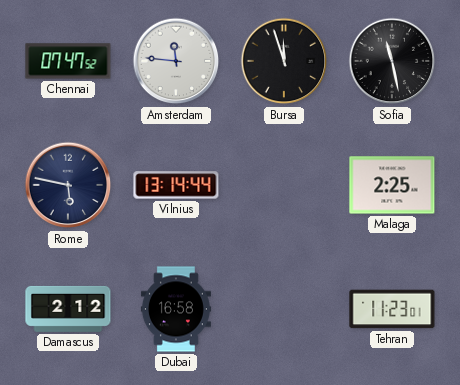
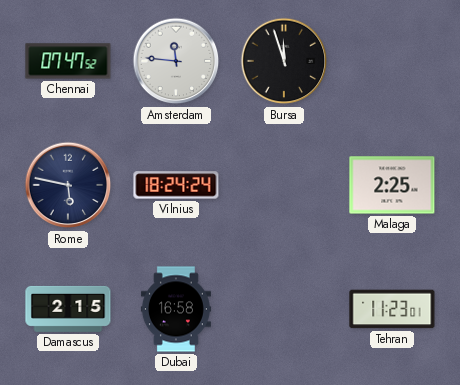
Sofia: 11:28 -> none
Vilnius: 13:14 -> 18:24
Damascus: 2:12 -> 2:15
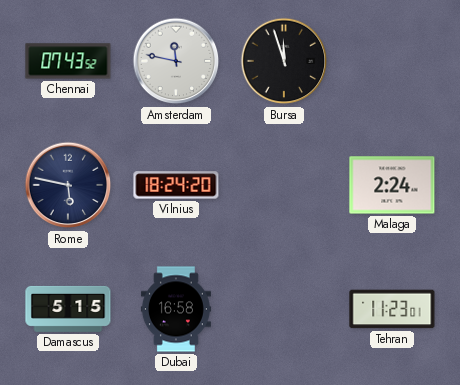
Chennai: 07:47 -> 07:43
Amsterdam: 11:46 -> 11:47
Vilnius: 18:24:24 -> 18:24:20
Malaga: 2:25 -> 2:24
Damascus: 2:15 -> 5:15
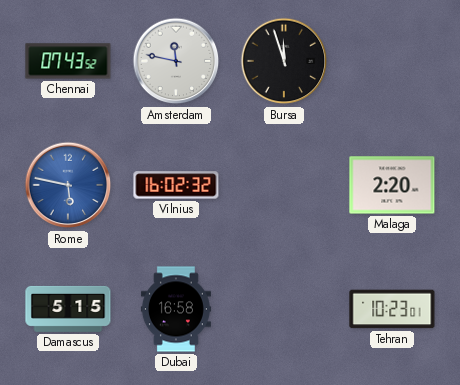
Rome dial: navy -> blue
Vilnius: 18:24 -> 16:02
Malaga: 2:24 -> 2:20
Tehran: 11:23 -> 10:23
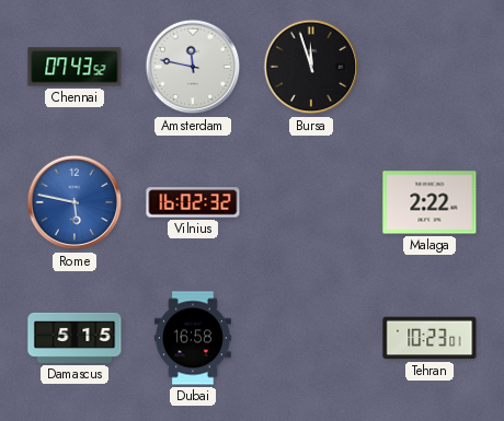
Malaga: 2:20 -> 2:22
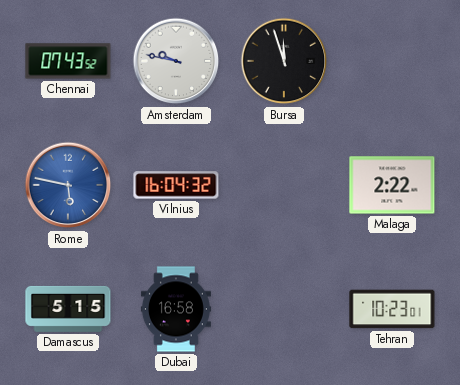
Amsterdam: 11:47 -> 9:47
Vilnius: 16:02 -> 16:04
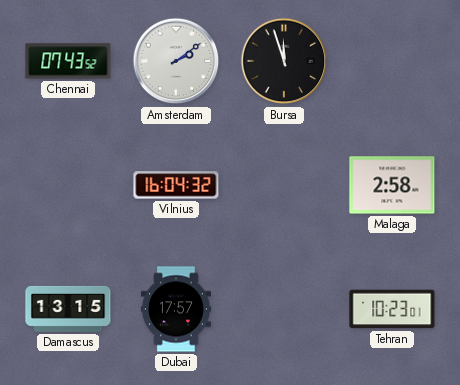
Amsterdam: 9:47 -> 2:09
Rome: 5:47 -> none
Malaga: 2:22 -> 2:58
Damascus: 5:15 -> 13:15
Dubai: 16:58 -> 17:57
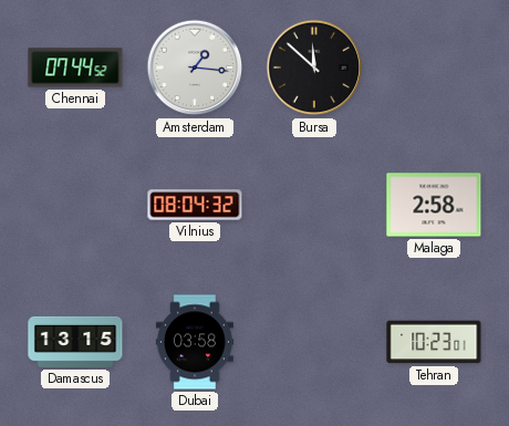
Chennai: 07:43 -> 07:44
Amsterdam: 2:09 -> 1:16
Bursa: 11:57 -> 11:52
Vilnius: 16:04 -> 08:04
Dubai: 17:57 -> 03:58
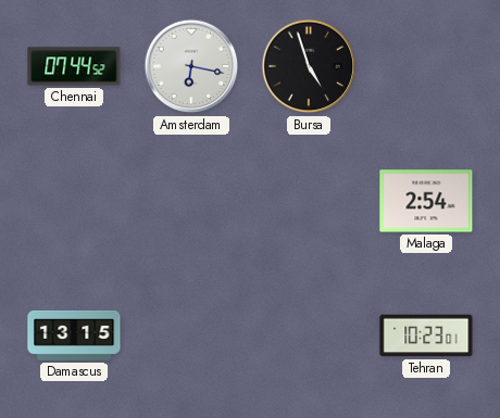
Amsterdam: 1:16 -> 6:17
Bursa: 11:52 -> 4:57
Vilnius: 08:04 -> none
Malaga: 2:58 -> 2:54
Dubai: 03:58 -> none
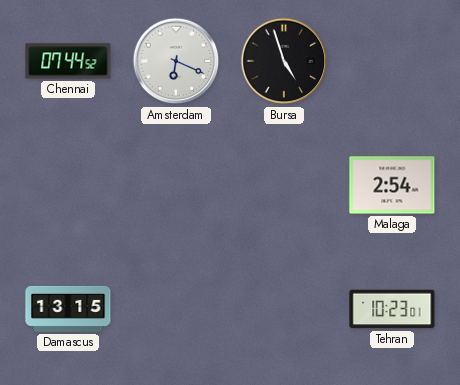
Amsterdam: 6:17 -> 6:19
